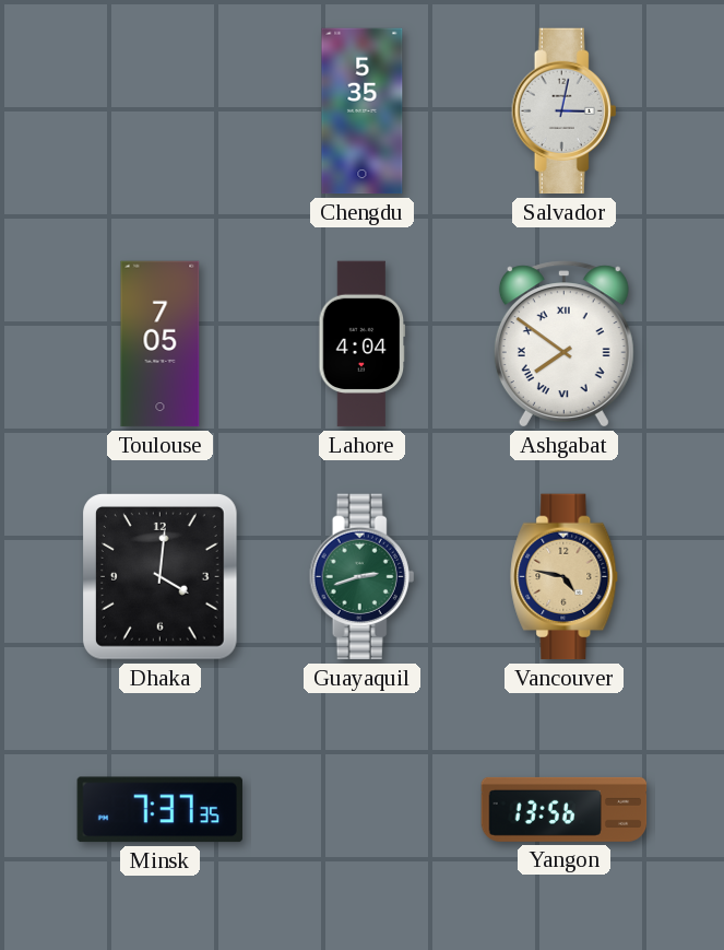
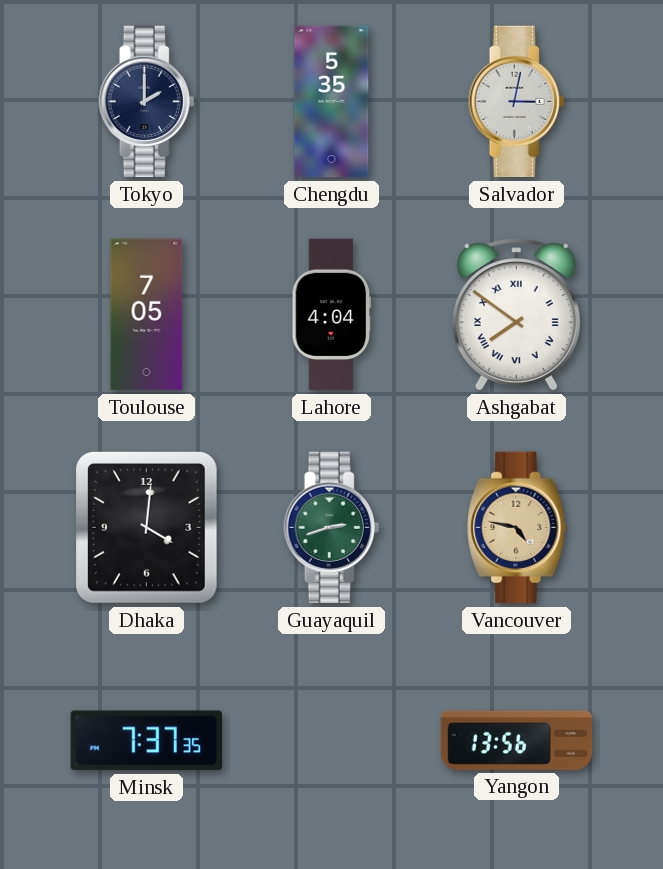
Tokyo: none -> 2:00
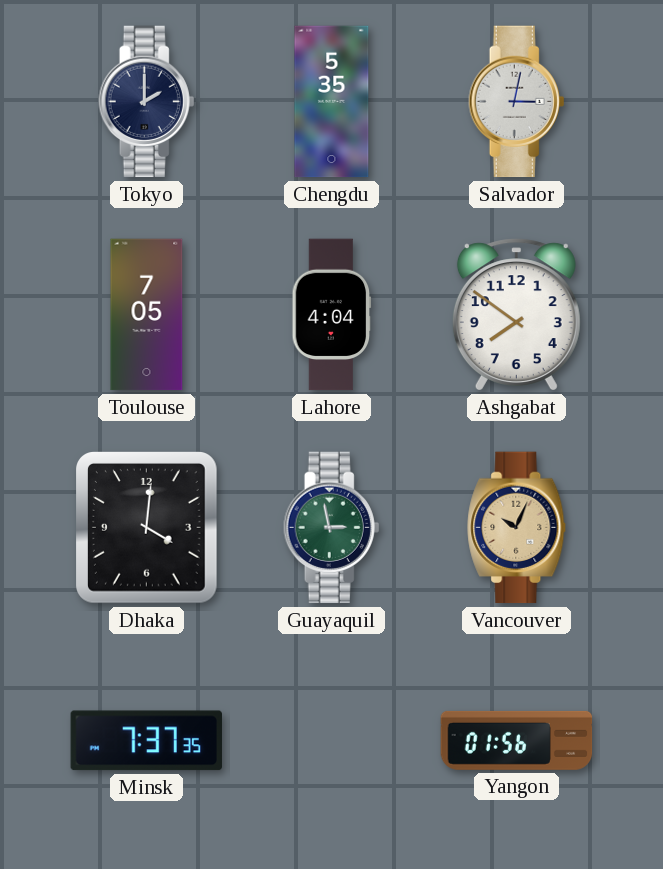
Ashgabat numerals: Roman -> Arabic
Guayaquil: 2:42 -> 2:58
Vancouver: 4:47 -> 10:04
Yangon: 13:56 -> 01:56
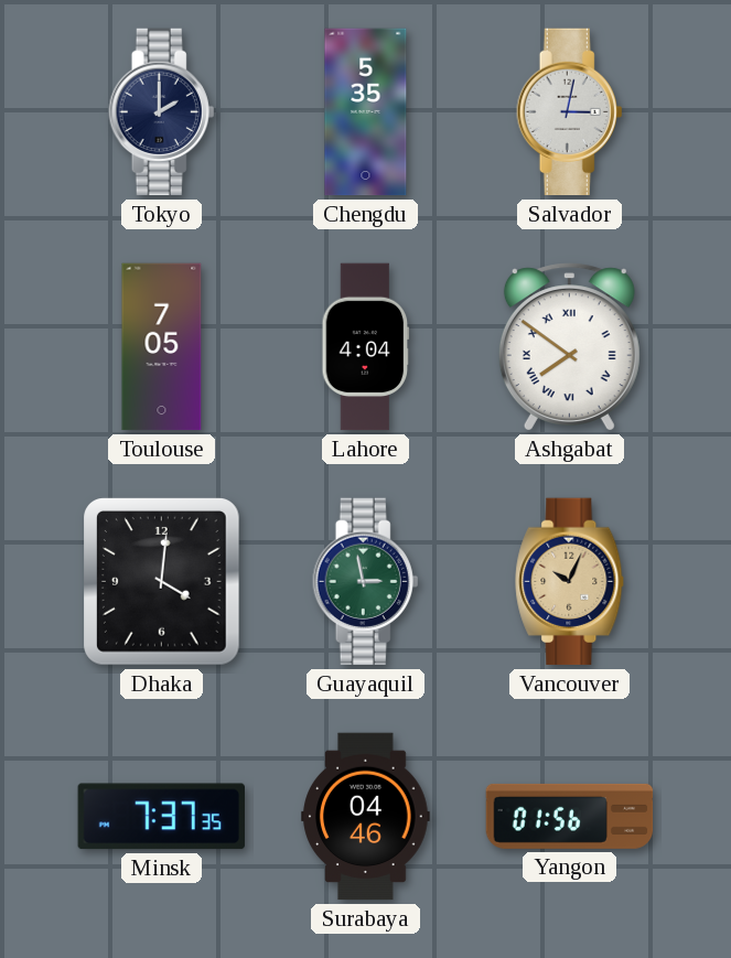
Ashgabat numerals: Arabic -> Roman
Surabaya: none -> 04:46
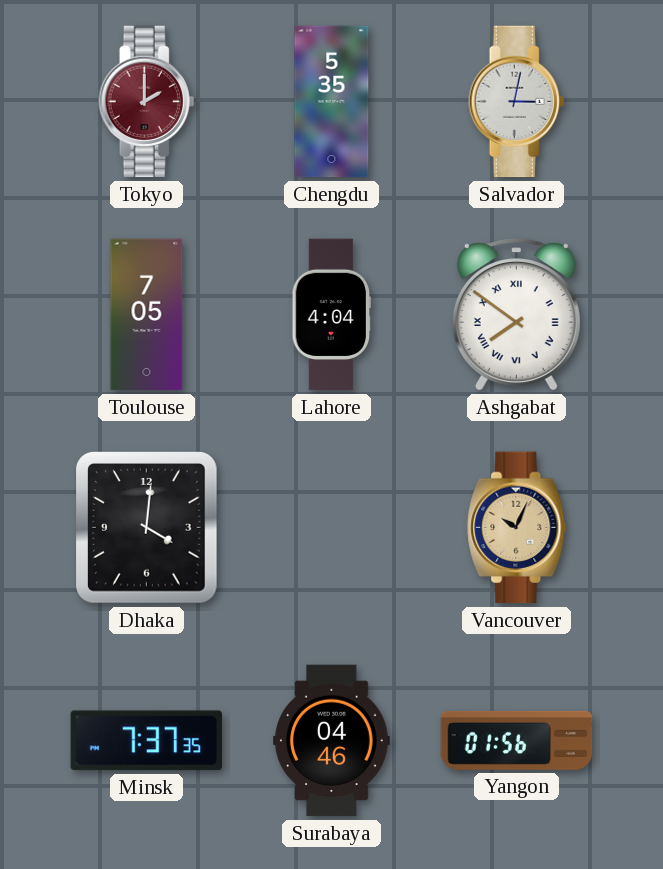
Tokyo dial: navy -> burgundy
Guayaquil: 2:58 -> none
